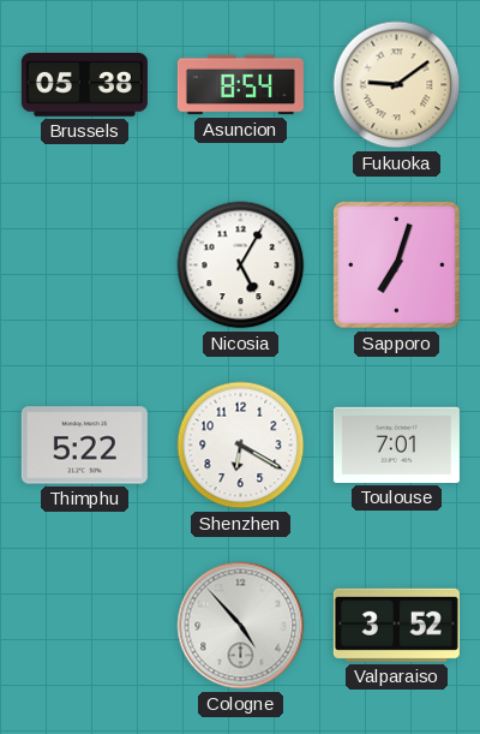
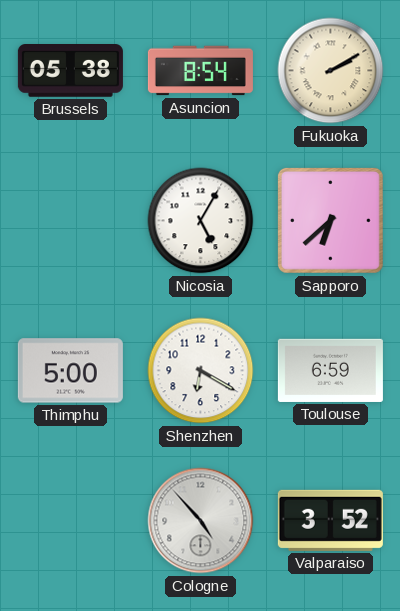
Fukuoka: 9:09 -> 2:10
Sapporo: 7:03 -> 6:38
Thimphu: 5:22 -> 5:00
Toulouse: 7:01 -> 6:59
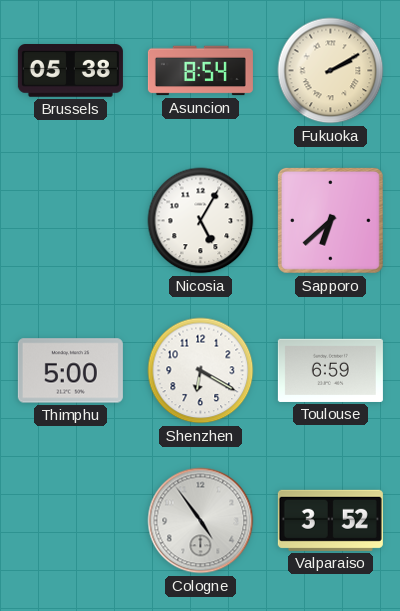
Cologne: 4:53 -> 4:54
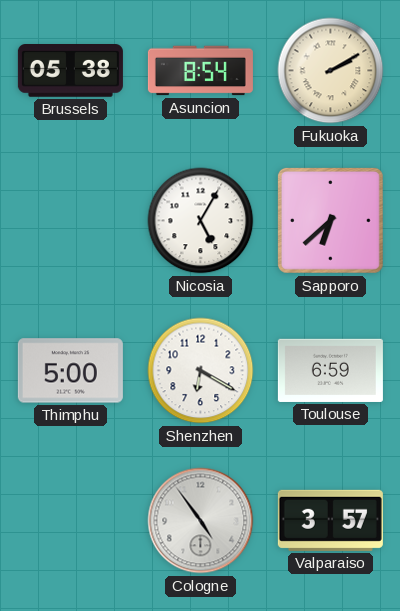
Valparaiso: 3:52 -> 3:57
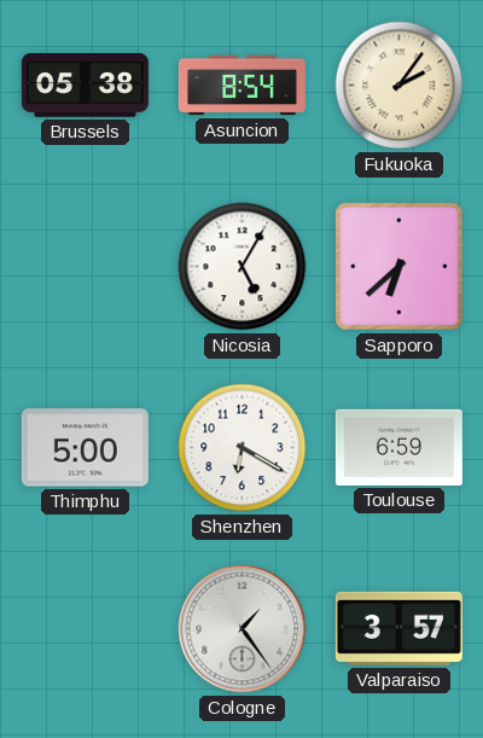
Fukuoka: 2:10 -> 2:06
Cologne: 4:54 -> 1:24
